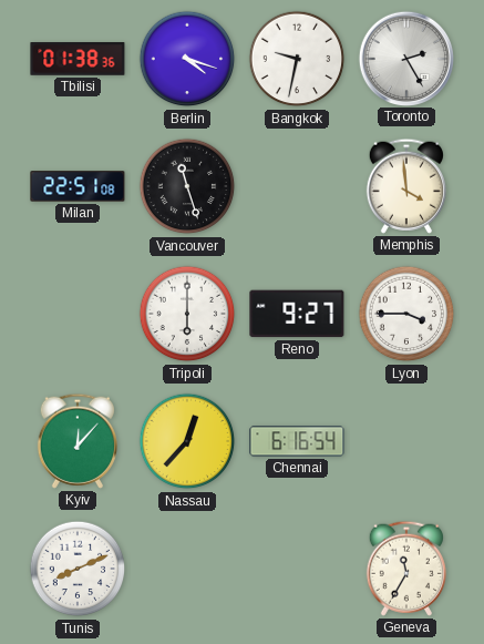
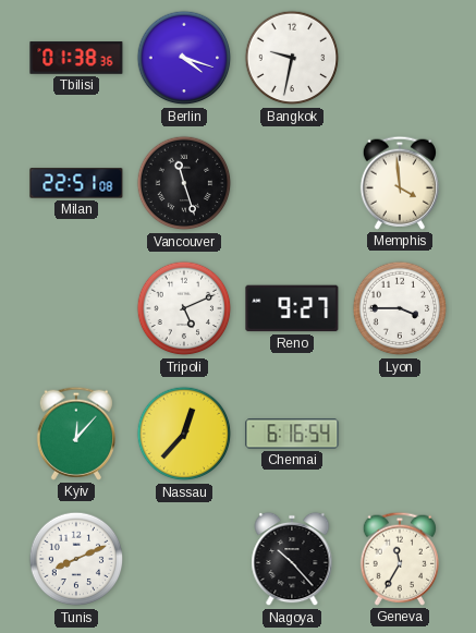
Toronto: 2:25 -> none
Tripoli: 6:00 -> 5:11
Nagoya: none -> 10:23
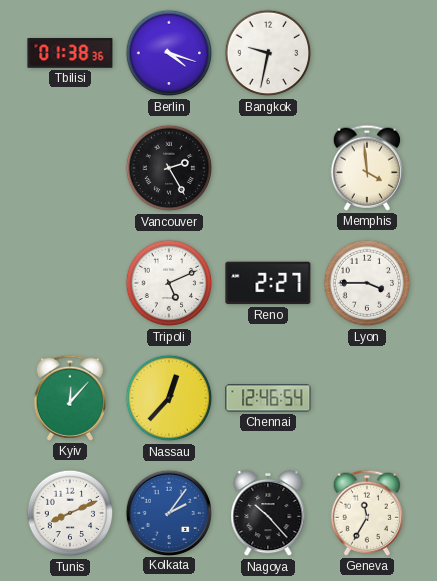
Milan: 22:51 -> none
Vancouver: 11:27 -> 2:25
Reno: 9:27 -> 2:27
Chennai: 6:16 -> 12:46
Kolkata: none -> 2:06
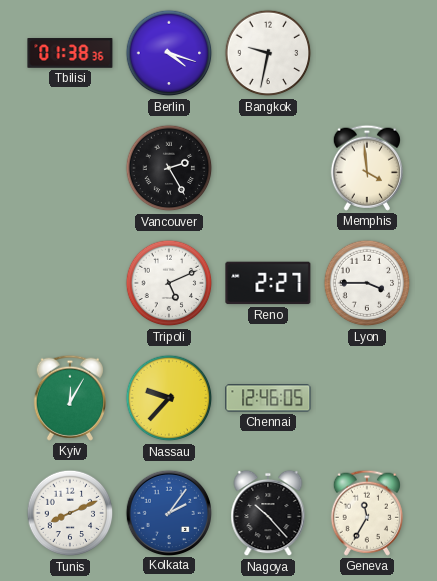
Kyiv: 12:07 -> 12:05
Nassau: 12:37 -> 9:37
Chennai: 12:46:54 -> 12:46:05
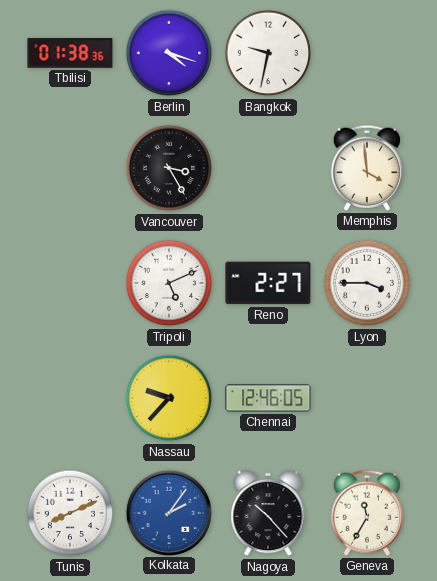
Vancouver: 2:25 -> 3:25
Kyiv: 12:05 -> none
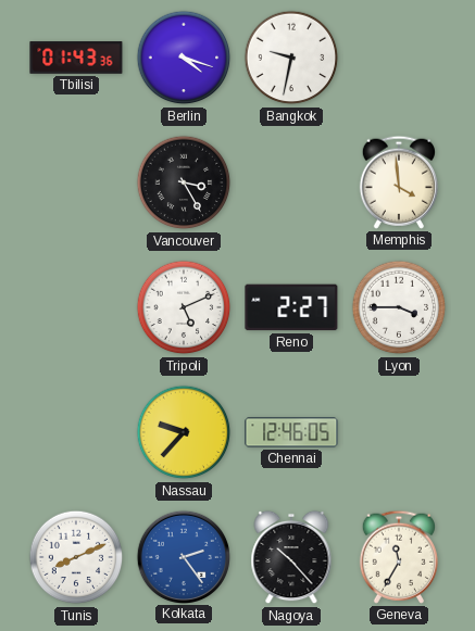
Tbilisi: 01:38 -> 01:43
Kolkata: 2:06 -> 2:24
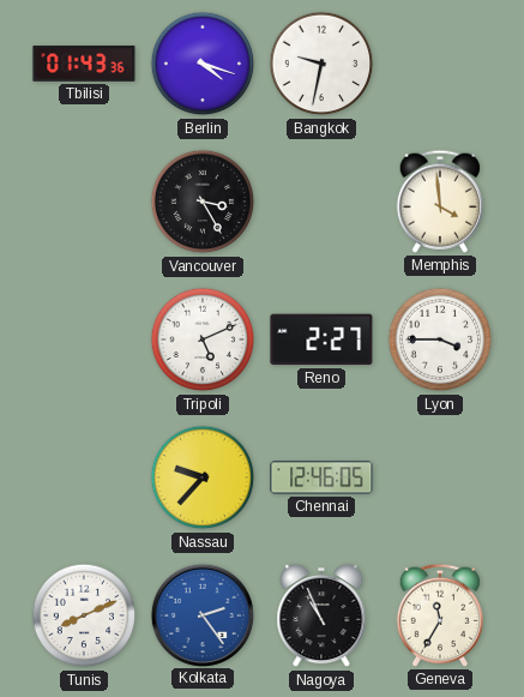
Nagoya: 10:23 -> 10:56
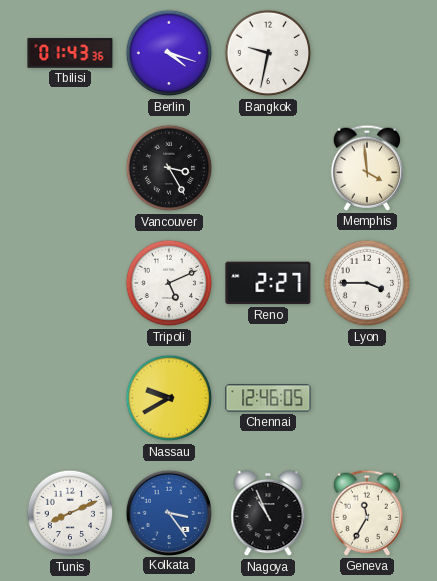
Nassau: 9:37 -> 9:40
Kolkata: 2:24 -> 3:24
